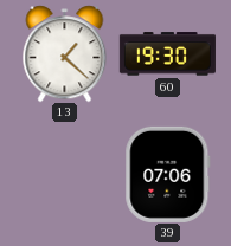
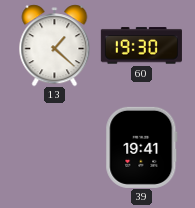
39: 07:06 -> 19:41
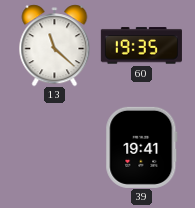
13: 1:22 -> 11:22
60: 19:30 -> 19:35
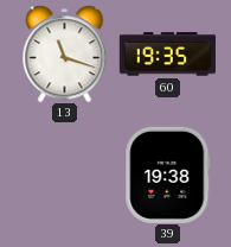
13: 11:22 -> 11:18
39: 19:41 -> 19:38
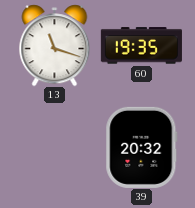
39: 19:38 -> 20:32
